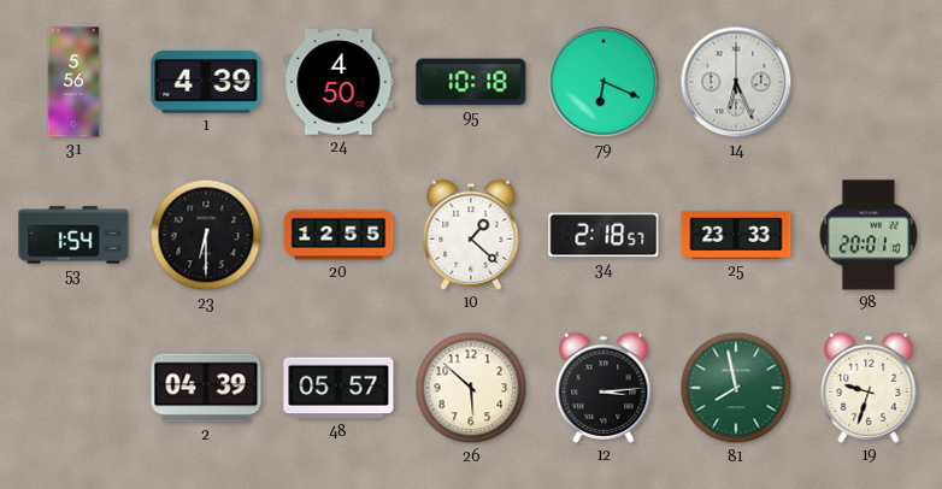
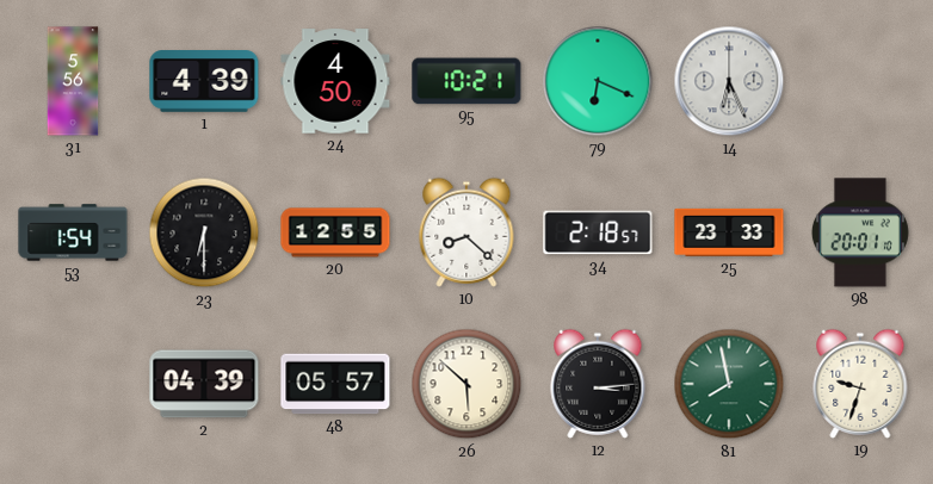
95: 10:18 -> 10:21
10: 1:22 -> 8:22
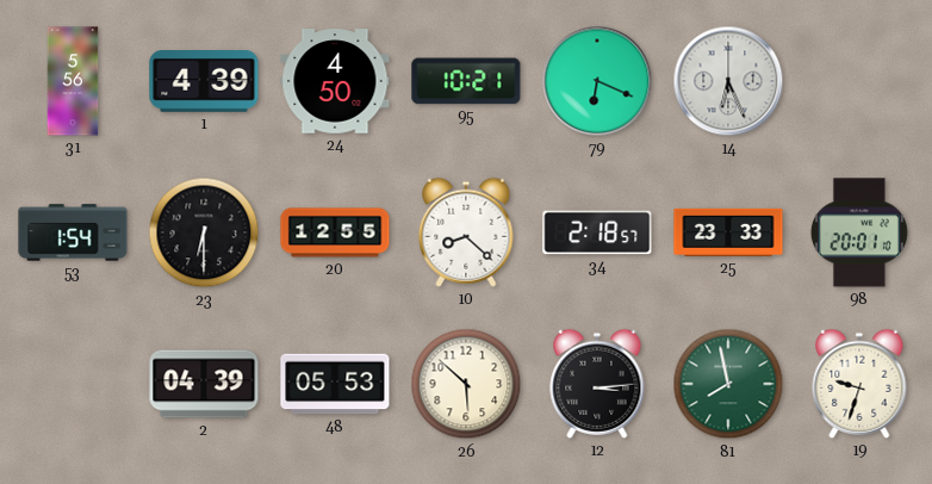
48: 05:57 -> 05:53
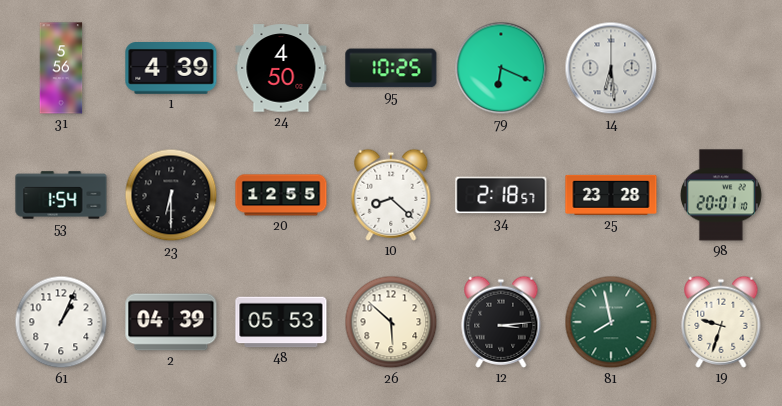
95: 10:21 -> 10:25
14: 6:26 -> 6:29
25: 23:33 -> 23:28
61: none -> 1:04
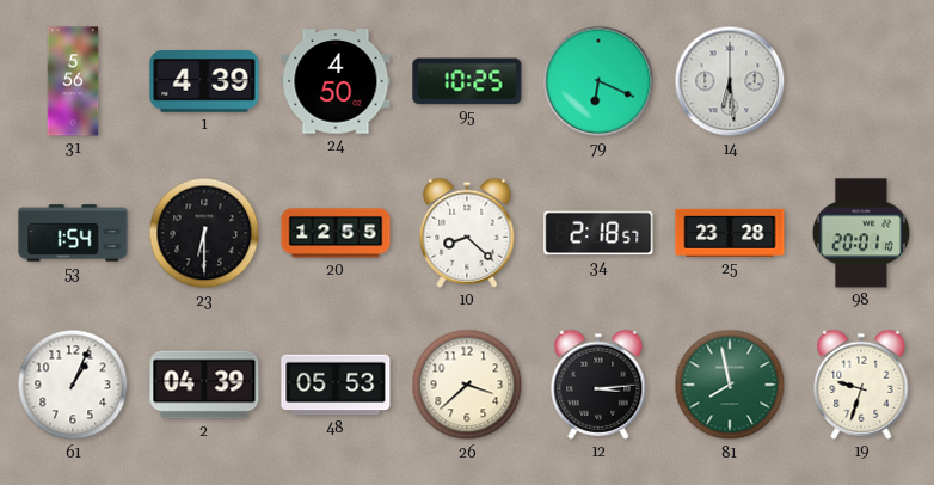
26: 5:52 -> 3:38
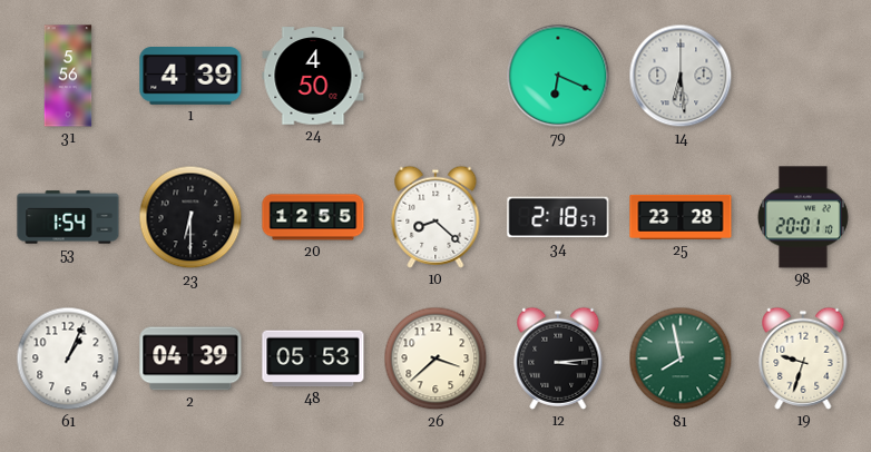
95: 10:25 -> none
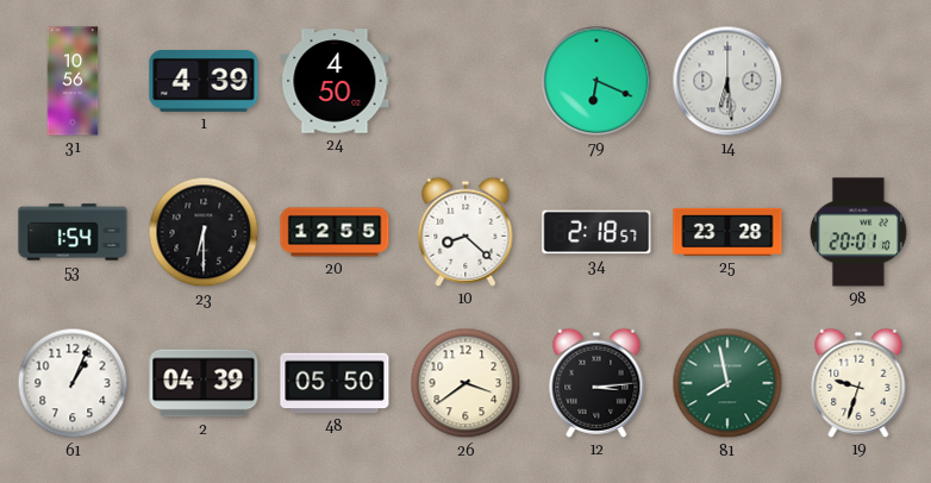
31: 5:56 -> 10:56
48: 05:53 -> 05:50
26: 3:38 -> 3:39
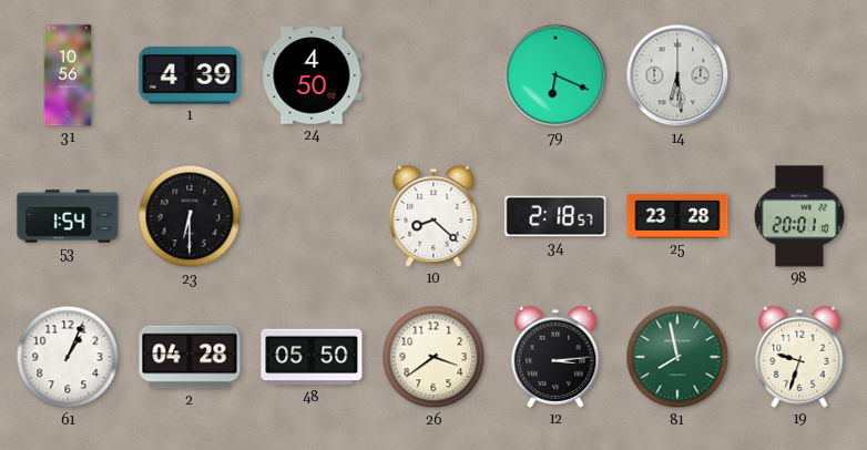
20: 12:55 -> none
2: 04:39 -> 04:28
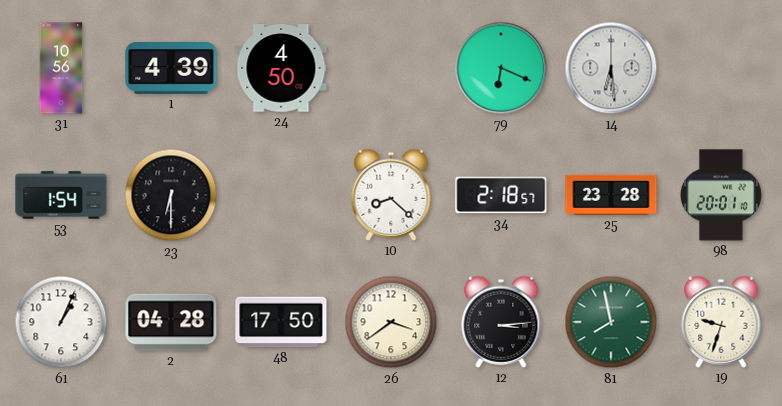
48: 05:50 -> 17:50
